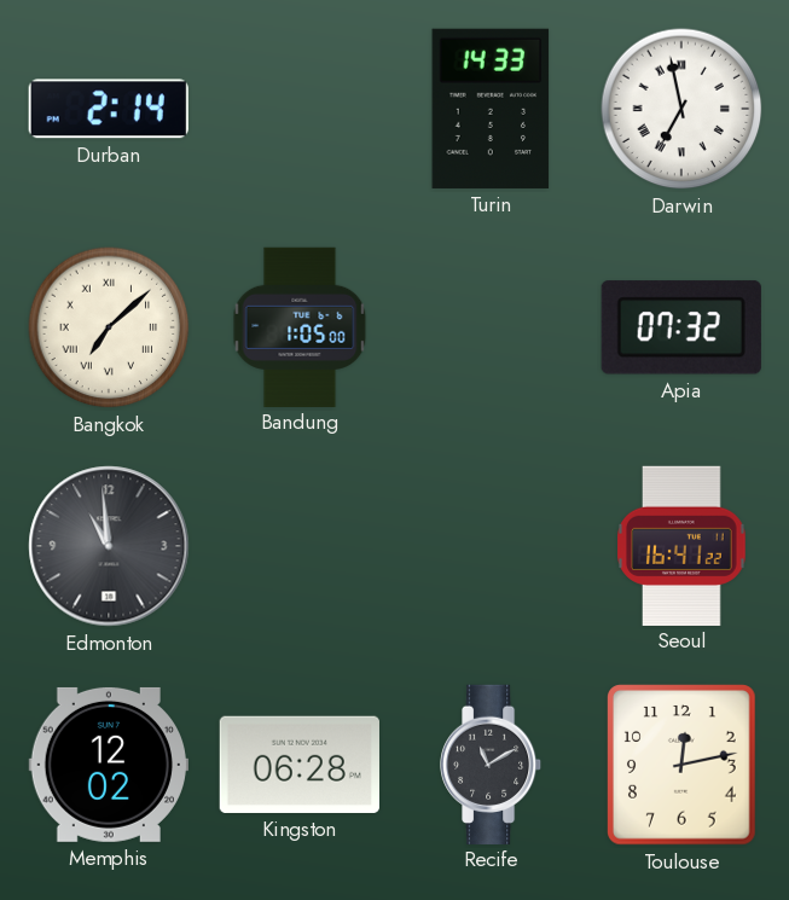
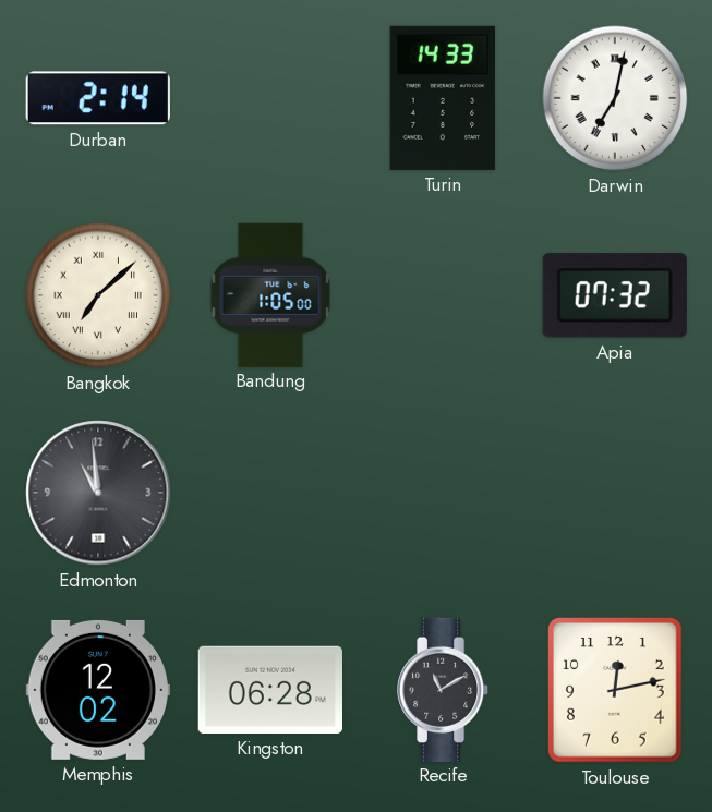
Darwin: 6:58 -> 7:02
Seoul: 16:41 -> none
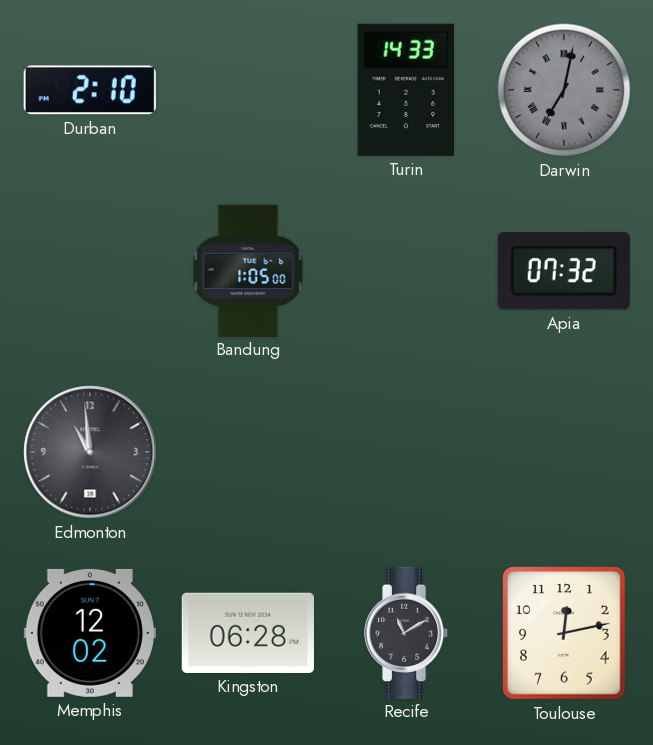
Durban: 2:14 -> 2:10
Darwin dial: white -> grey
Bangkok: 7:08 -> none
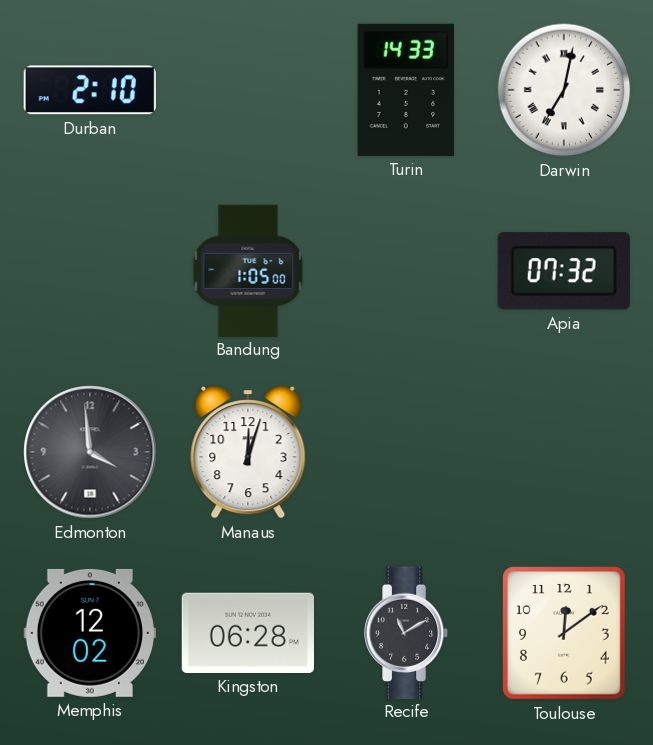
Darwin dial: grey -> white
Edmonton: 10:59 -> 3:59
Manaus: none -> 12:03
Toulouse: 12:13 -> 12:09
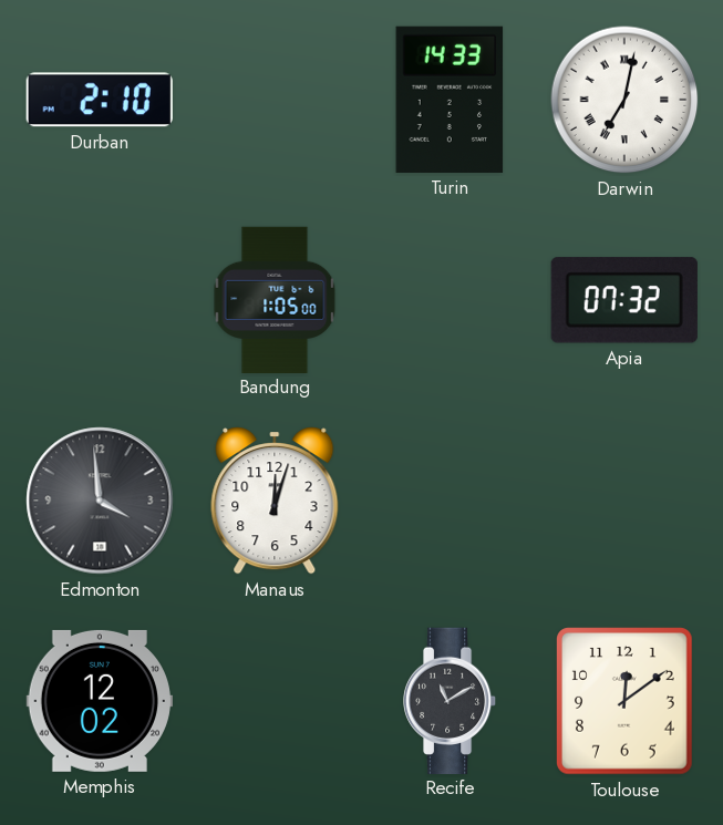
Kingston: 06:28 -> none
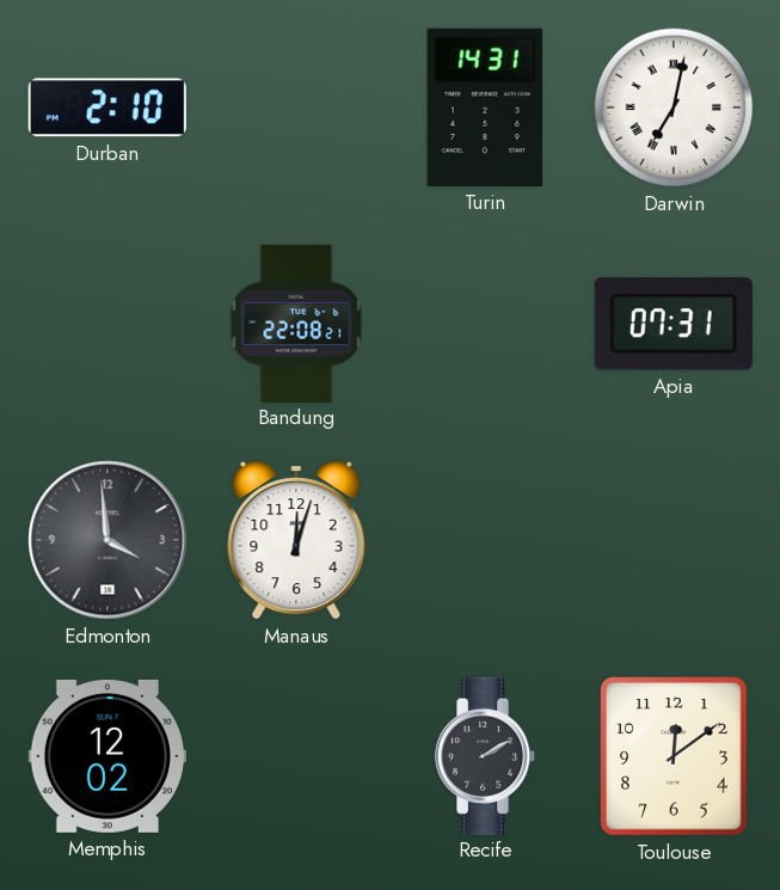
Turin: 14:33 -> 14:31
Bandung: 1:05 -> 22:08
Apia: 07:32 -> 07:31
Recife: 11:10 -> 2:10
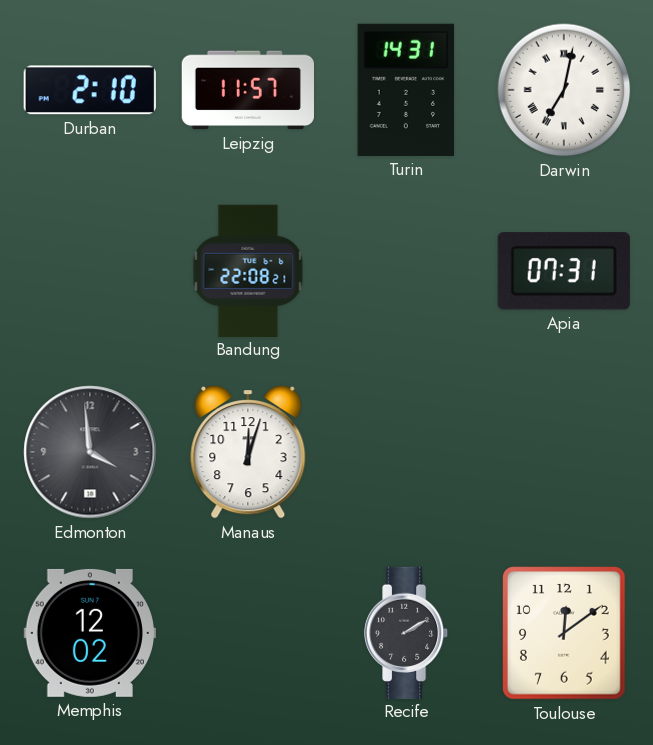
Leipzig: none -> 11:57
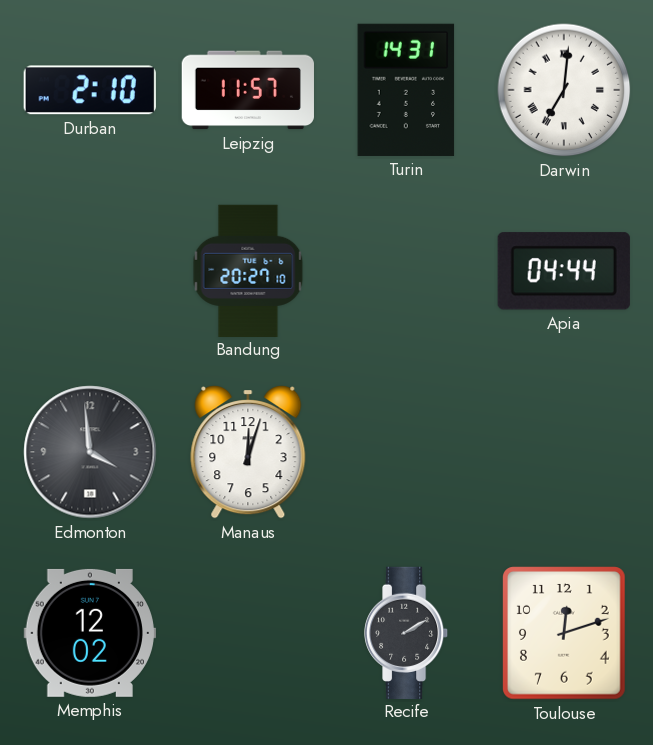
Darwin: 7:02 -> 7:01
Bandung: 22:08 -> 20:27
Apia: 07:31 -> 04:44
Toulouse: 12:09 -> 12:12
